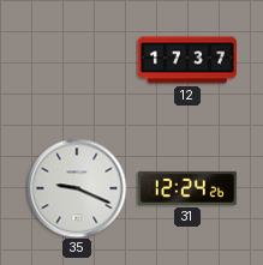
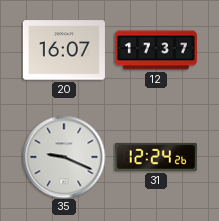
20: none -> 16:07
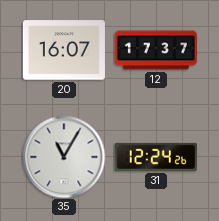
35: 9:19 -> 11:05
